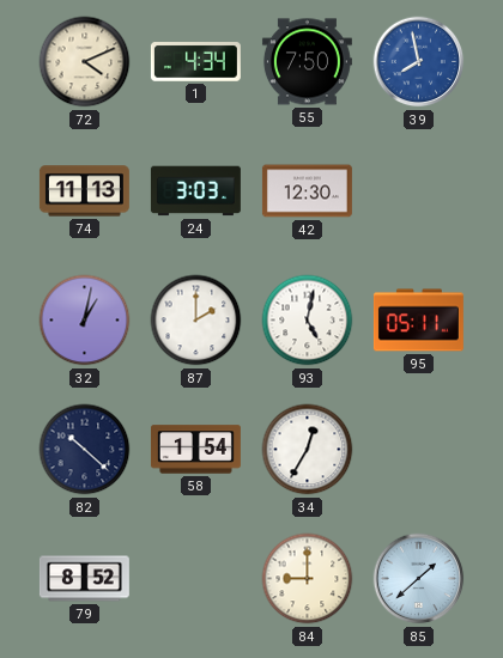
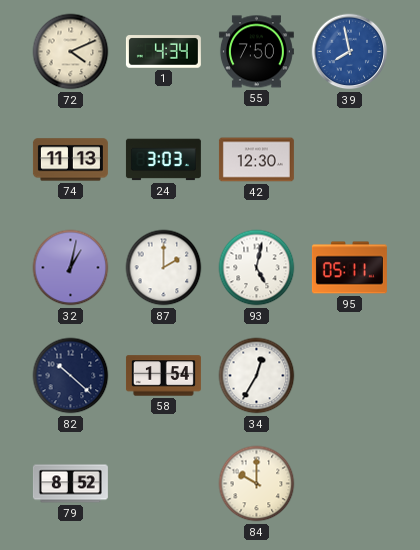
84: 9:00 -> 10:00
85: 1:38 -> none
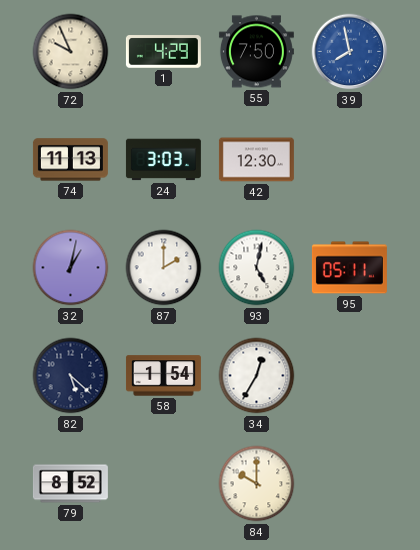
72: 4:11 -> 9:56
1: 4:34 -> 4:29
82: 10:22 -> 5:22
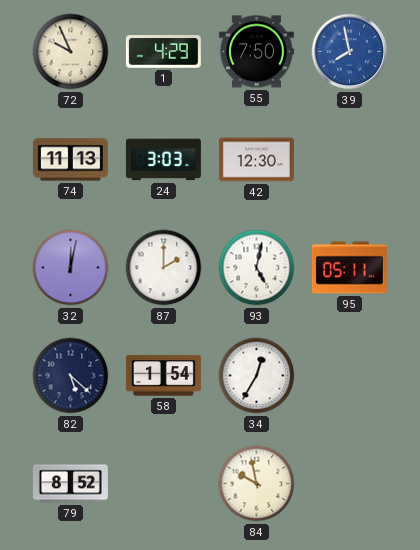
32: 1:02 -> 12:02
84: 10:00 -> 9:58
